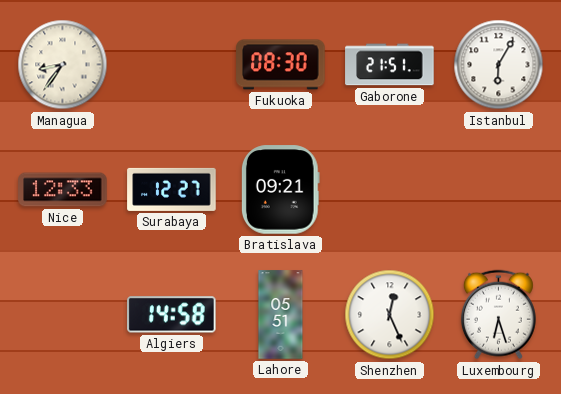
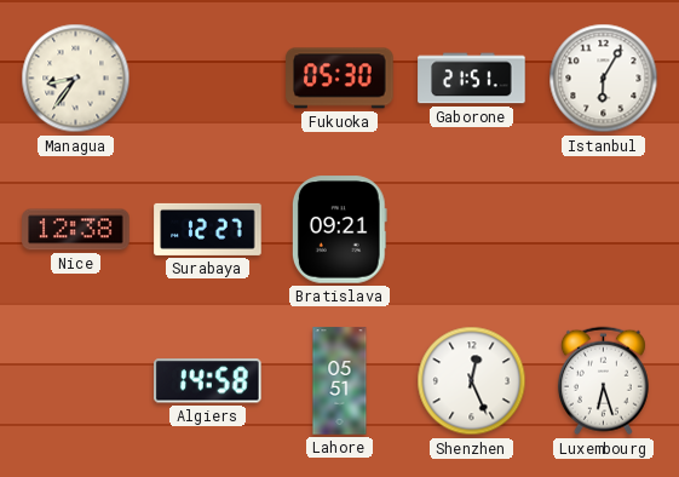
Fukuoka: 08:30 -> 05:30
Nice: 12:33 -> 12:38
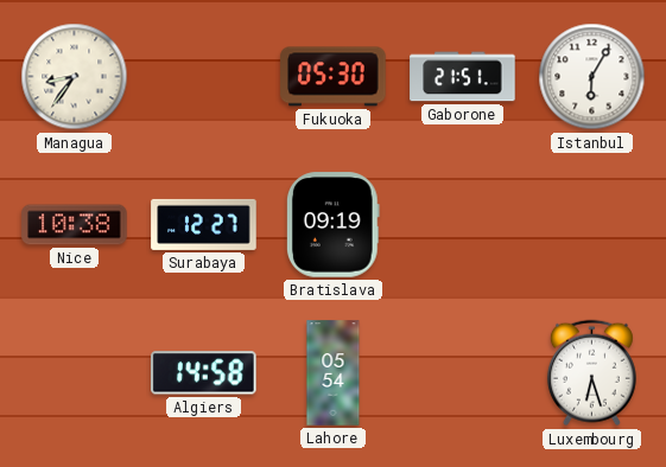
Nice: 12:38 -> 10:38
Bratislava: 09:21 -> 09:19
Lahore: 05:51 -> 05:54
Shenzhen: 12:26 -> none
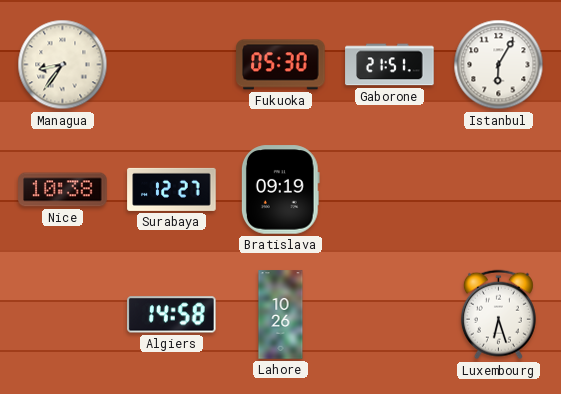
Lahore: 05:54 -> 10:26
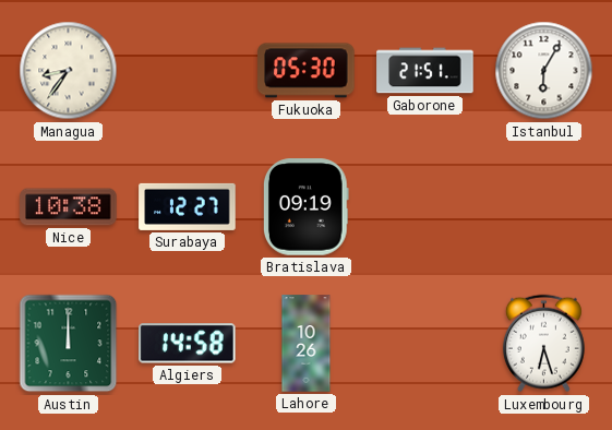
Austin: none -> 12:00
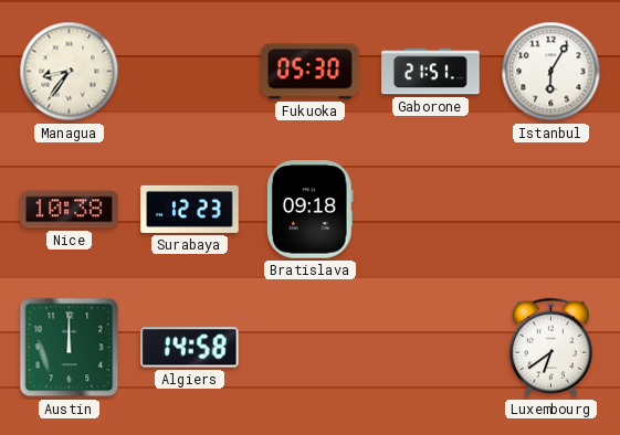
Surabaya: 12:27 -> 12:23
Bratislava: 09:19 -> 09:18
Lahore: 10:26 -> none
Luxembourg: 6:27 -> 6:39
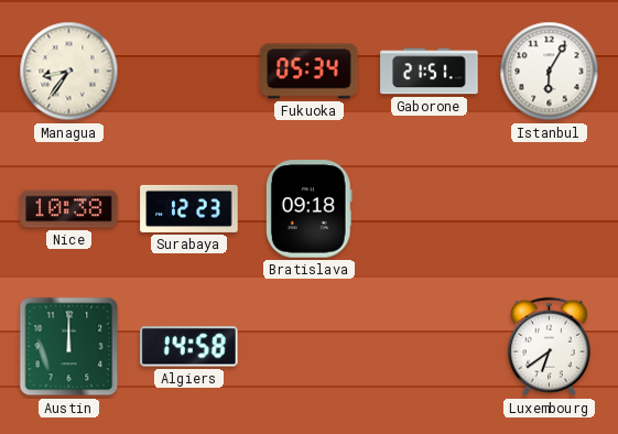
Fukuoka: 05:30 -> 05:34
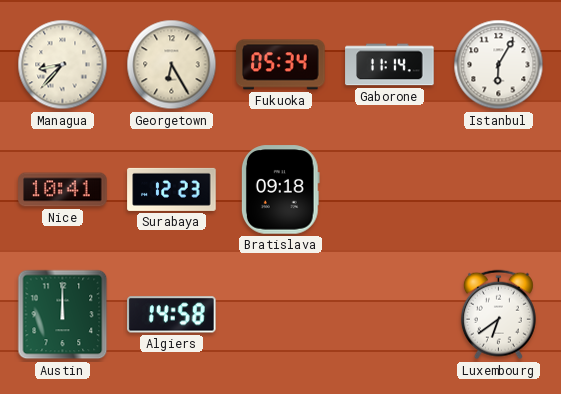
Managua: 8:36 -> 8:37
Georgetown: none -> 6:25
Gaborone: 21:51 -> 11:14
Nice: 10:38 -> 10:41
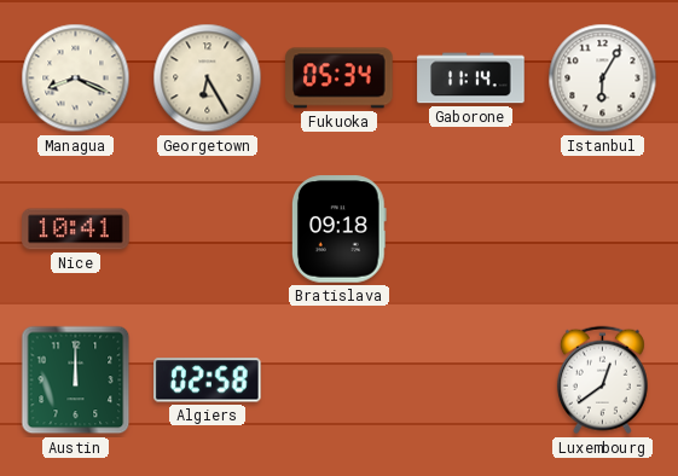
Managua: 8:37 -> 8:19
Surabaya: 12:23 -> none
Algiers: 14:58 -> 02:58
Luxembourg: 6:39 -> 12:39
